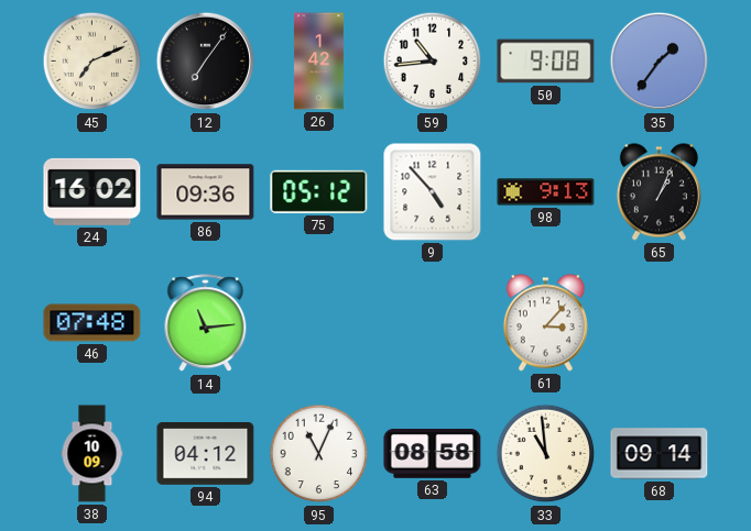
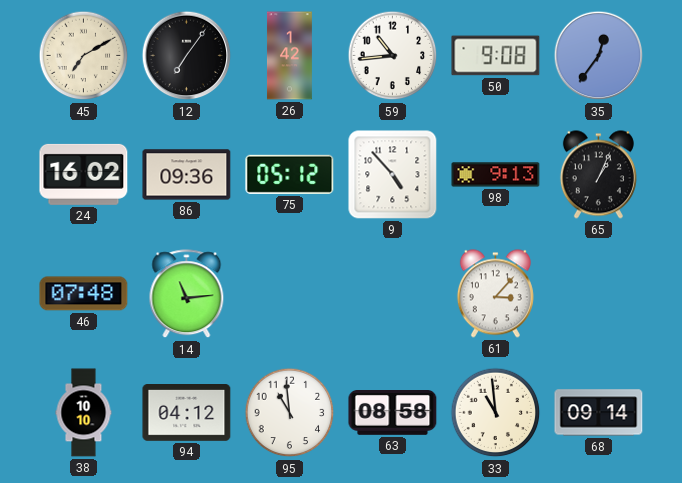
45: 7:11 -> 7:10
35: 1:36 -> 12:36
38: 10:09 -> 10:10
95: 11:04 -> 10:59
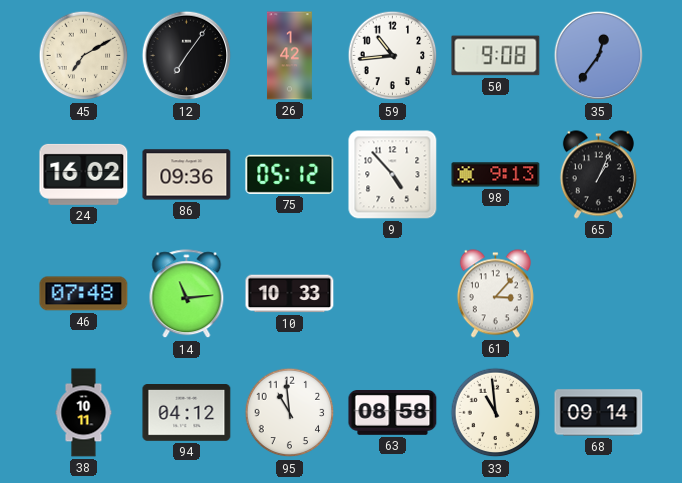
10: none -> 10:33
38: 10:10 -> 10:11
